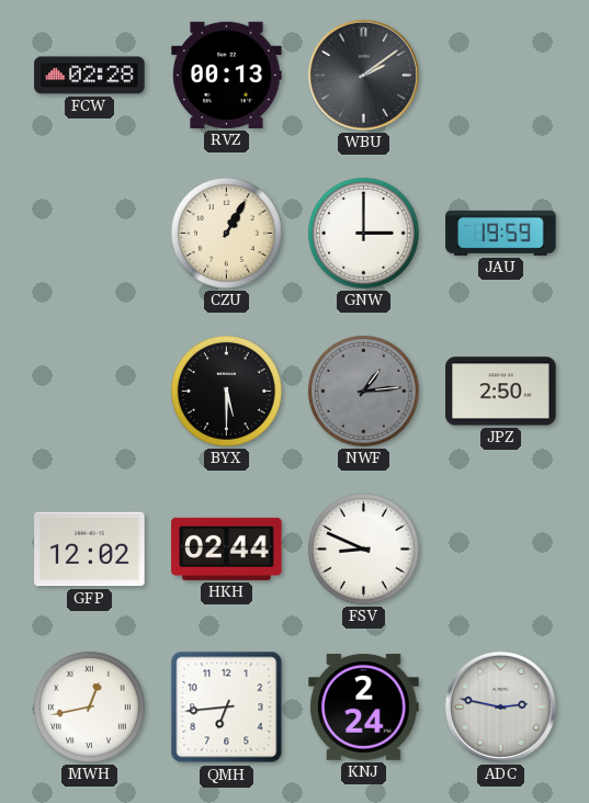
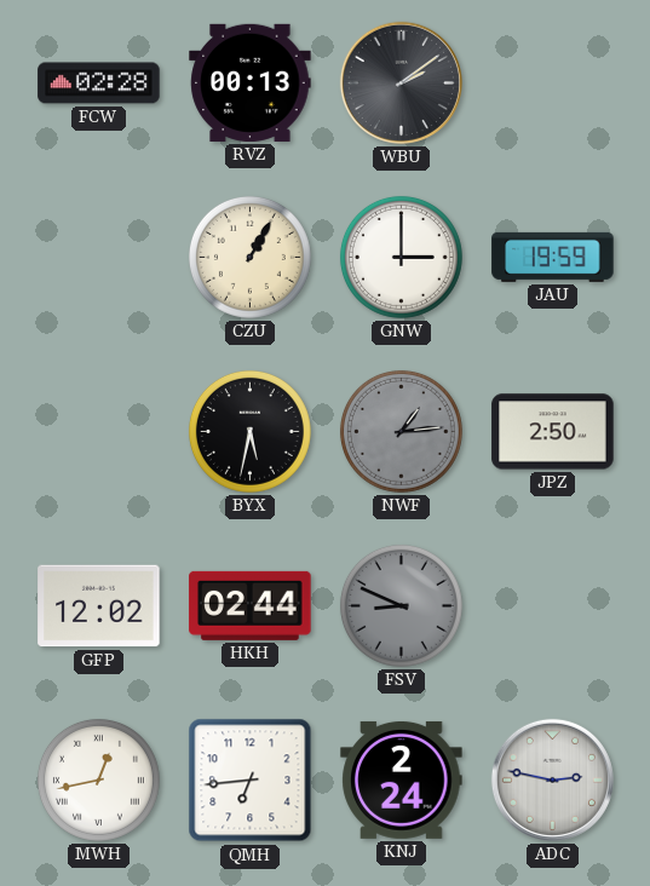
BYX: 5:30 -> 5:32
FSV dial: white -> grey
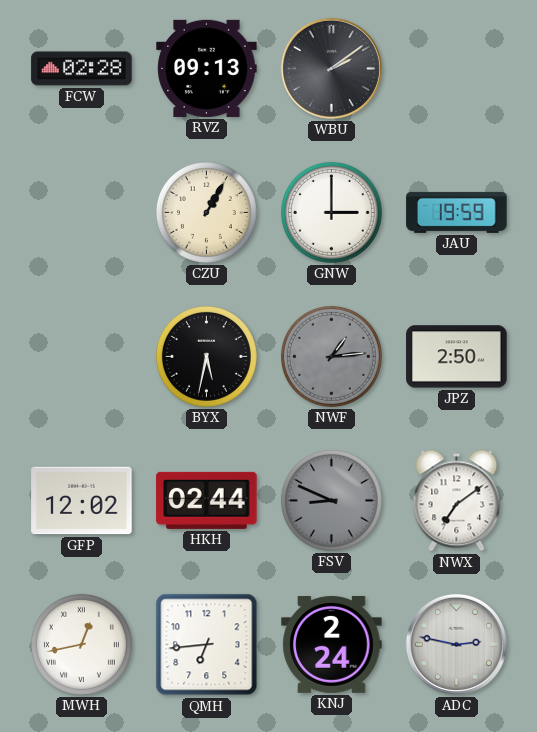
RVZ: 00:13 -> 09:13
NWX: none -> 7:09
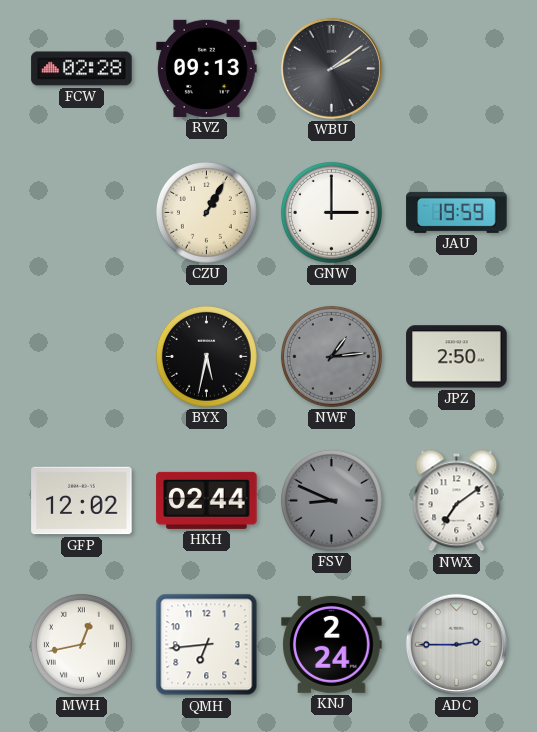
ADC: 2:47 -> 2:45
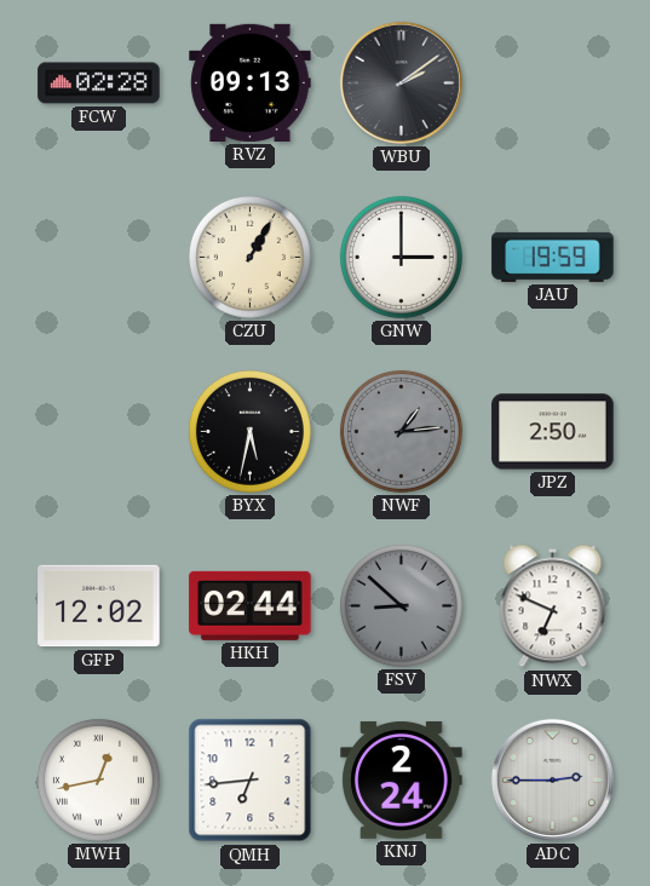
FSV: 8:49 -> 8:52
NWX: 7:09 -> 6:49
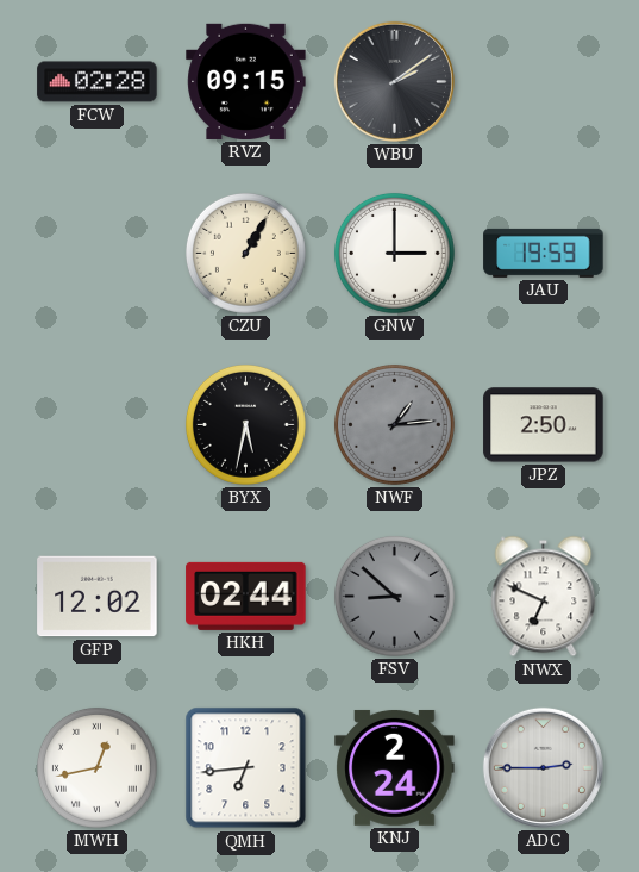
RVZ: 09:13 -> 09:15
